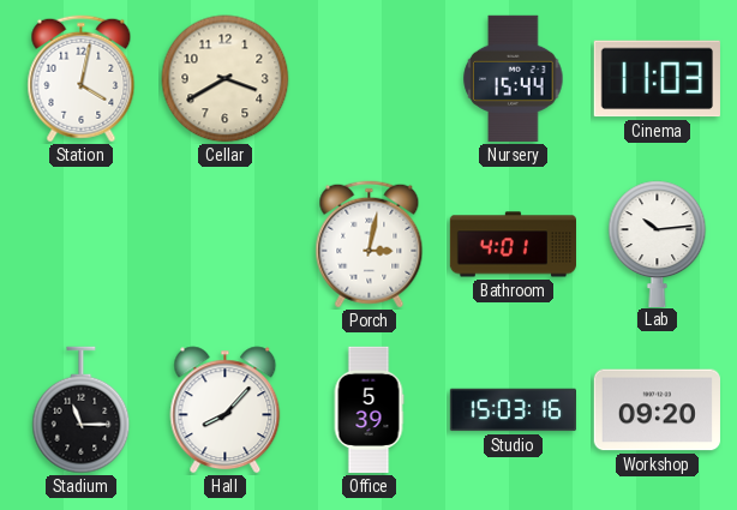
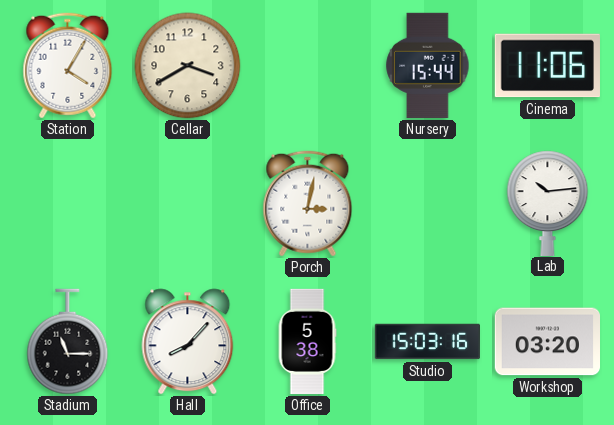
Station: 4:02 -> 4:05
Cinema: 11:03 -> 11:06
Bathroom: 4:01 -> none
Office: 5:39 -> 5:38
Workshop: 09:20 -> 03:20
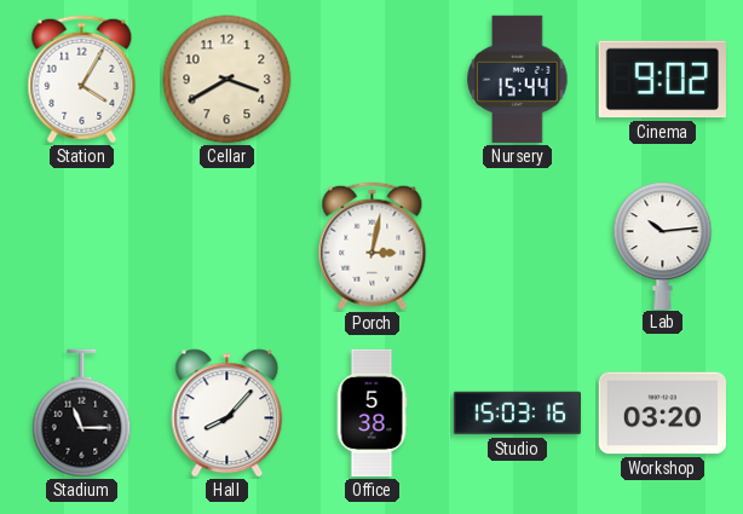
Cinema: 11:06 -> 9:02
